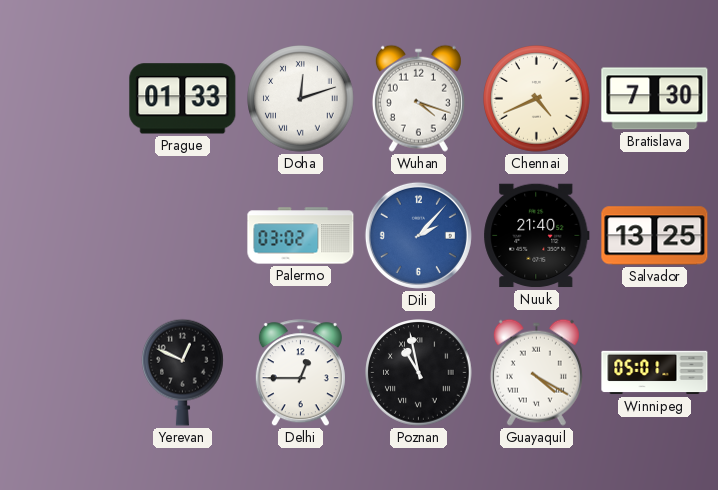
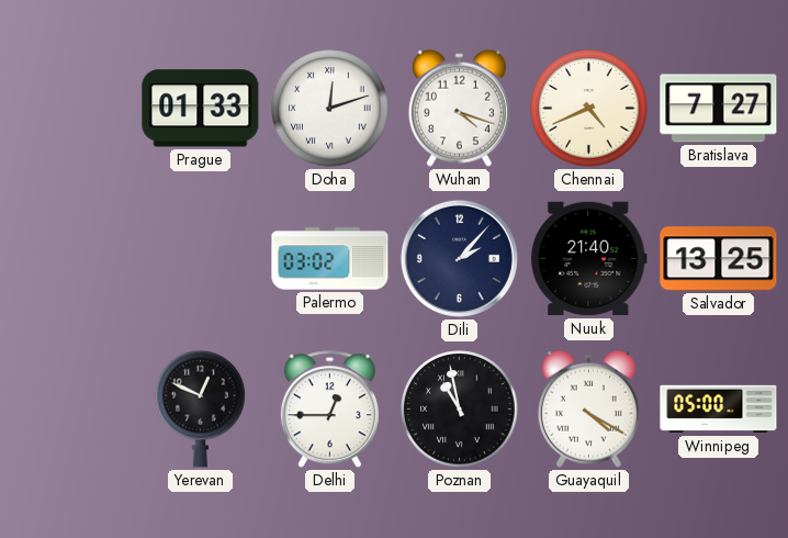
Bratislava: 7:30 -> 7:27
Dili dial: blue -> navy
Winnipeg: 05:01 -> 05:00
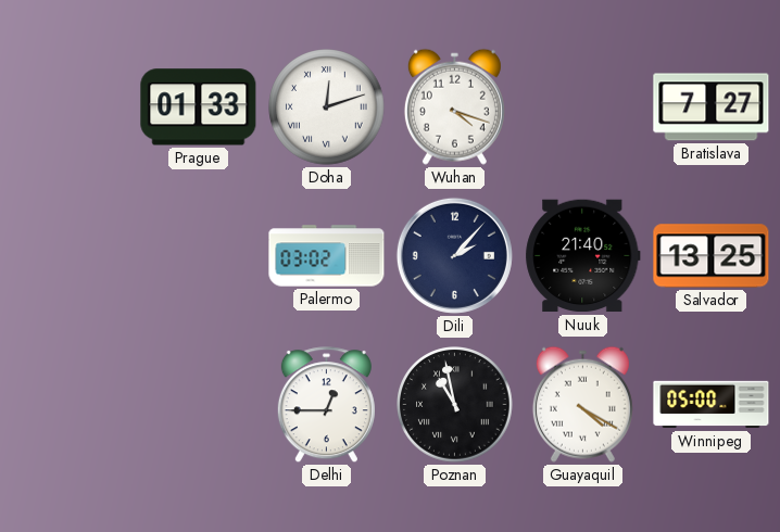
Chennai: 4:41 -> none
Yerevan: 12:49 -> none
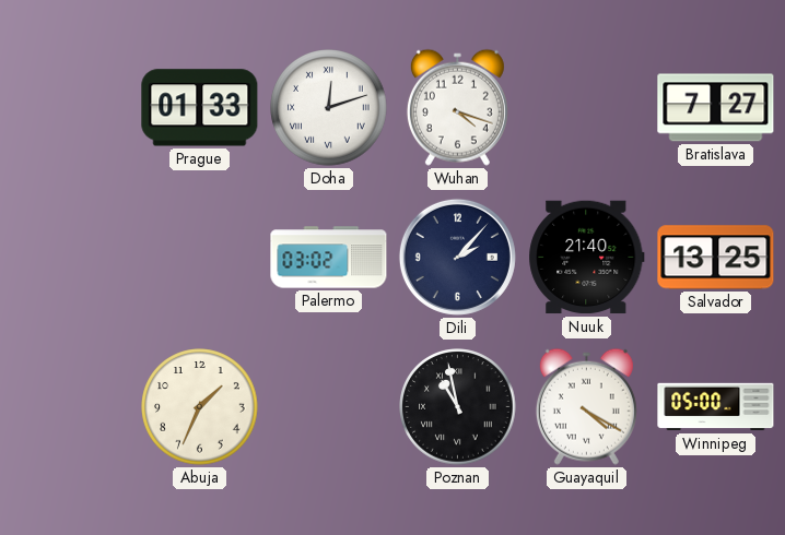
Abuja: none -> 1:34
Delhi: 12:45 -> none
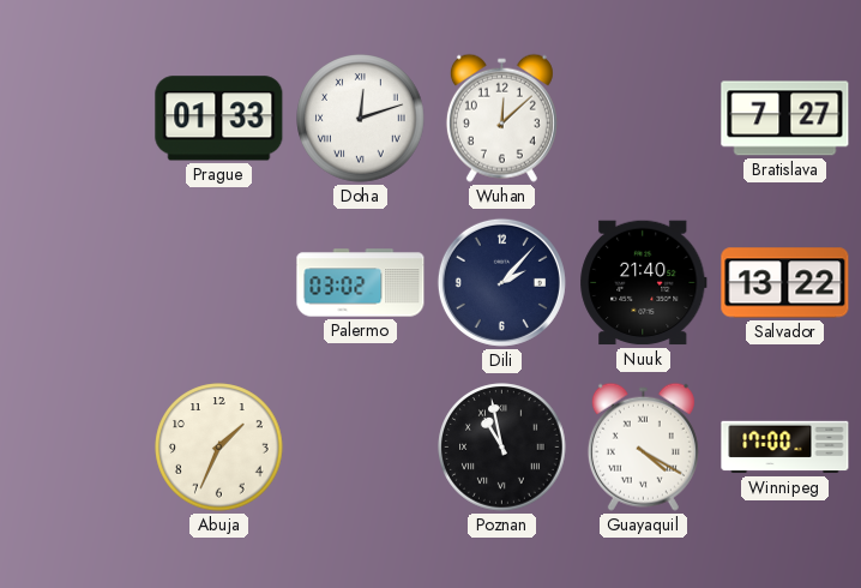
Wuhan: 4:18 -> 12:08
Salvador: 13:25 -> 13:22
Winnipeg: 05:00 -> 17:00
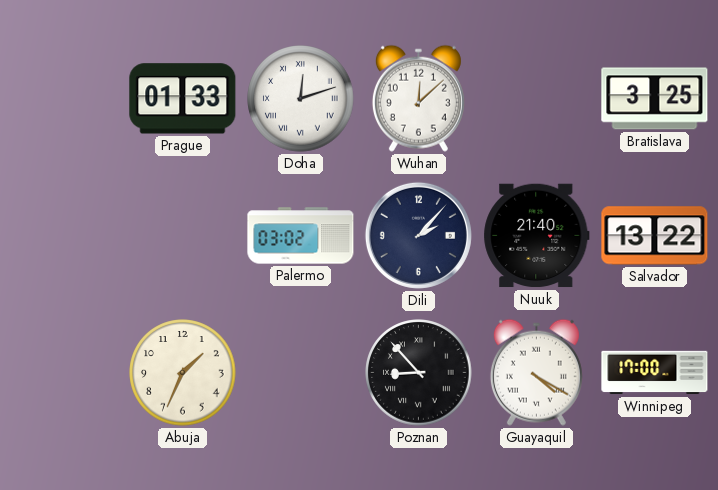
Bratislava: 7:27 -> 3:25
Poznan: 10:58 -> 8:53
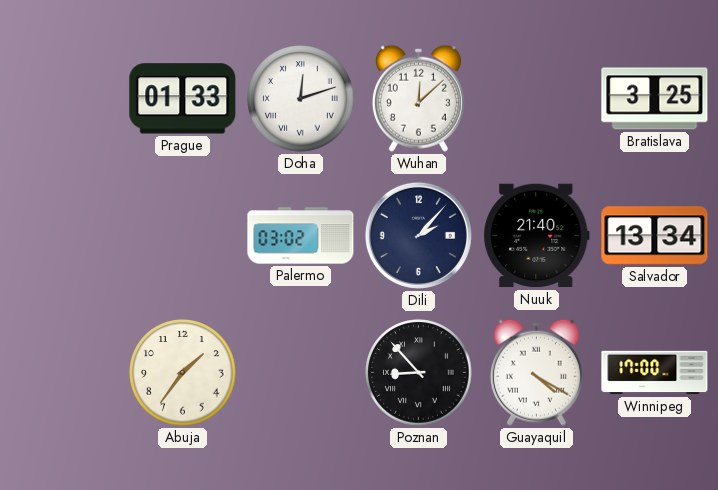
Salvador: 13:22 -> 13:34
Abuja: 1:34 -> 1:36
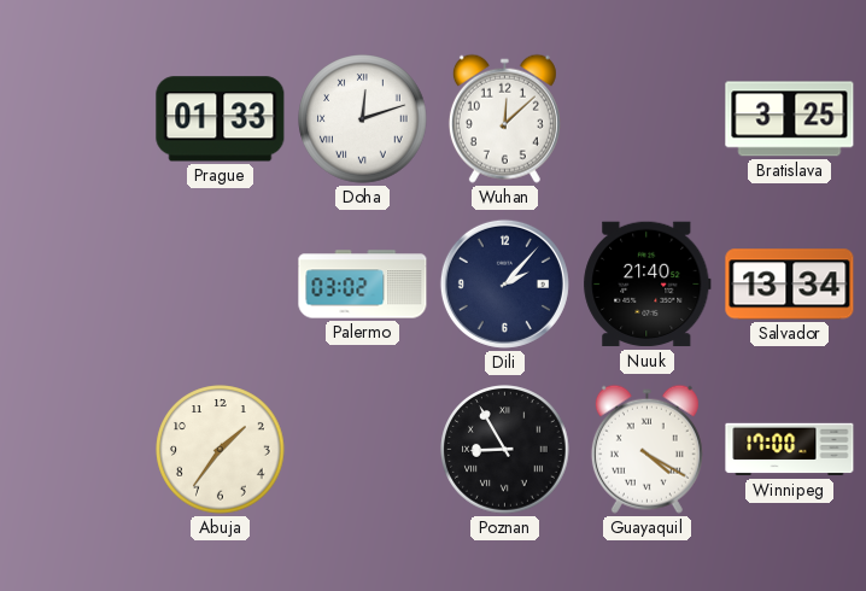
Poznan: 8:53 -> 8:55
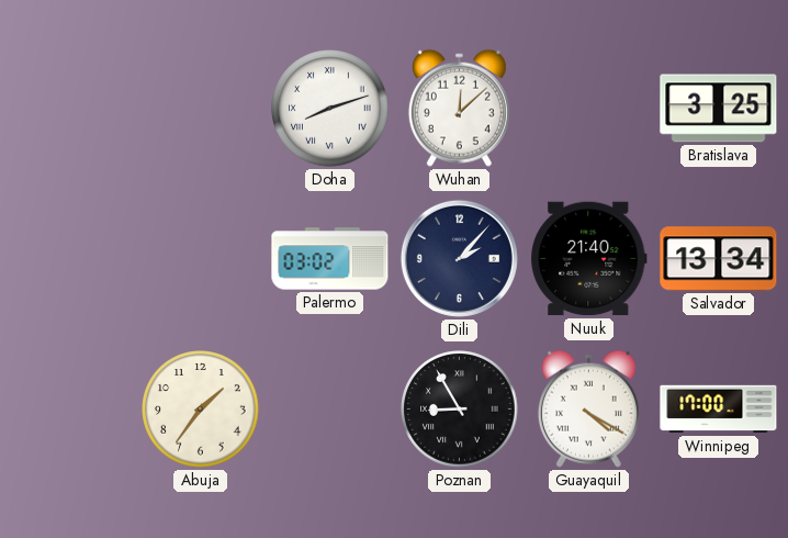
Prague: 01:33 -> none
Doha: 12:12 -> 8:12
